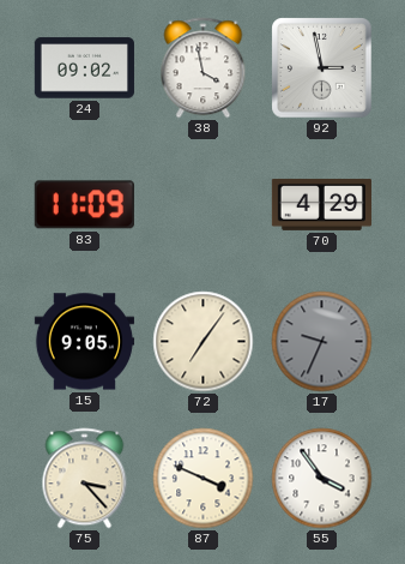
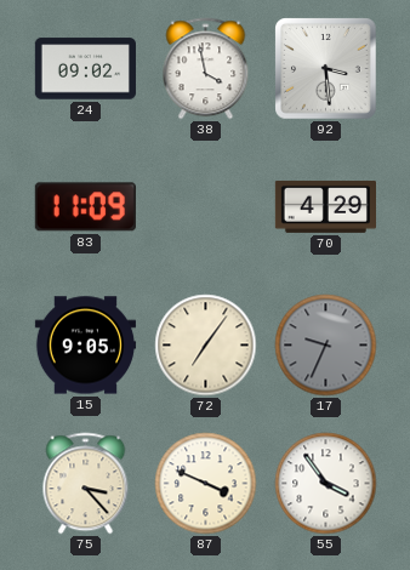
92: 2:58 -> 3:29
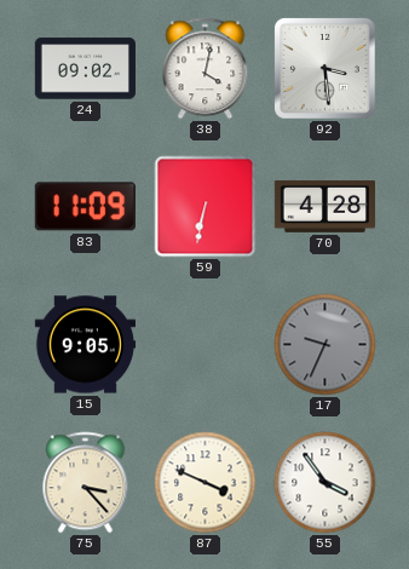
38: 3:58 -> 4:02
59: none -> 6:32
70: 4:29 -> 4:28
72: 7:06 -> none
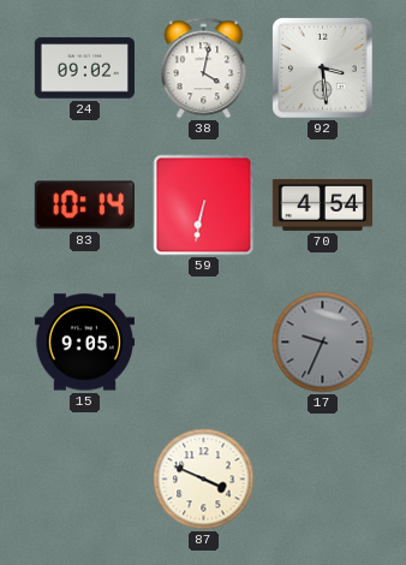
83: 11:09 -> 10:14
70: 4:28 -> 4:54
75: 3:23 -> none
55: 3:54 -> none
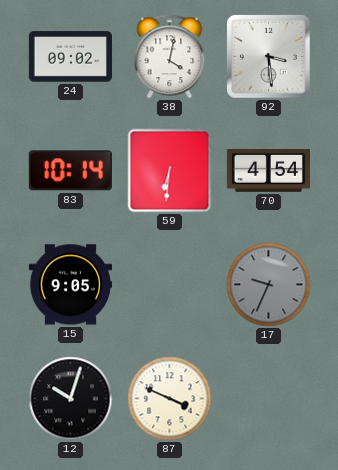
59: 6:32 -> 6:31
12: none -> 10:03
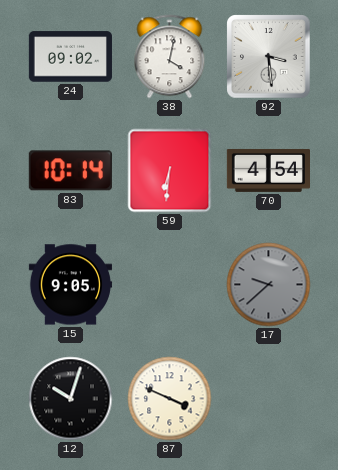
17: 9:34 -> 9:38
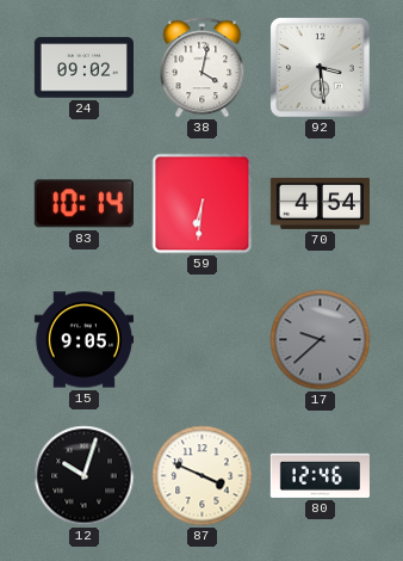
80: none -> 12:46
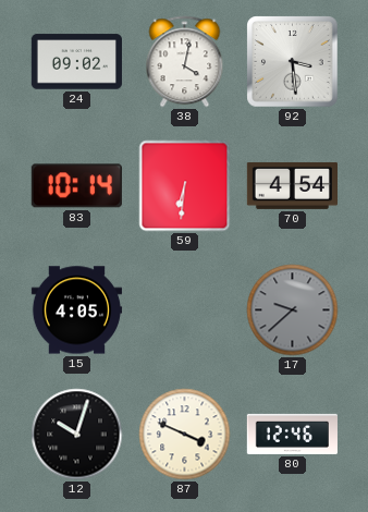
15: 9:05 -> 4:05
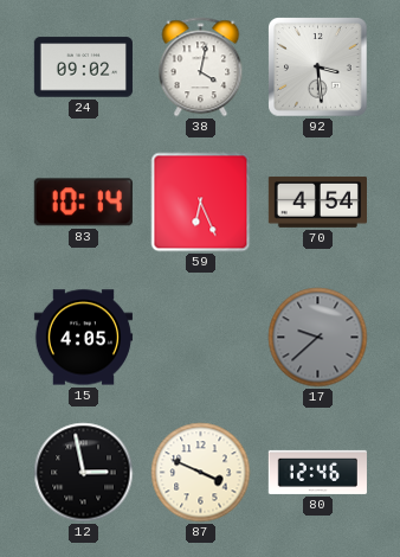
59: 6:31 -> 6:26
12: 10:03 -> 2:58
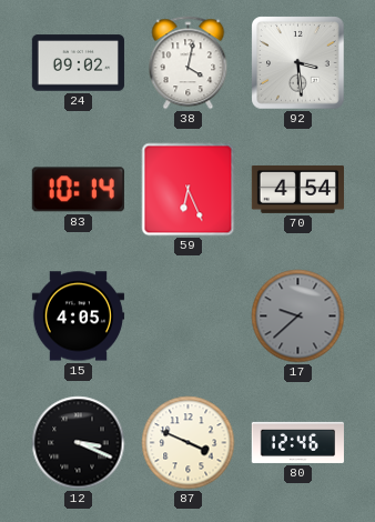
12: 2:58 -> 3:19
